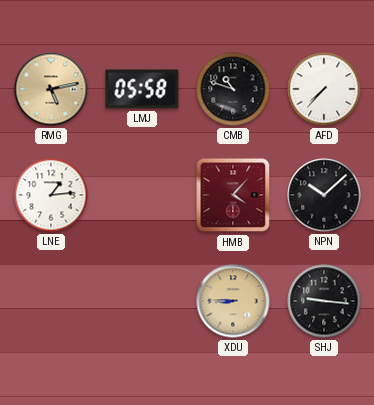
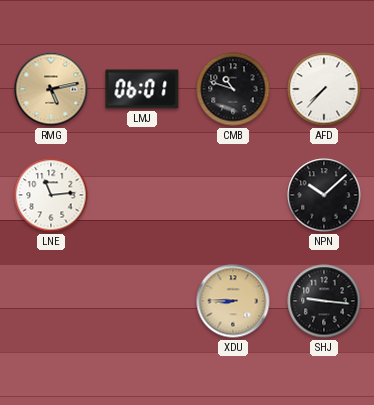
LMJ: 05:58 -> 06:01
LNE: 1:14 -> 11:14
HMB: 4:07 -> none
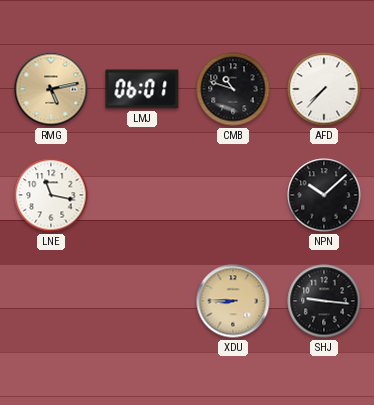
LNE: 11:14 -> 11:17
